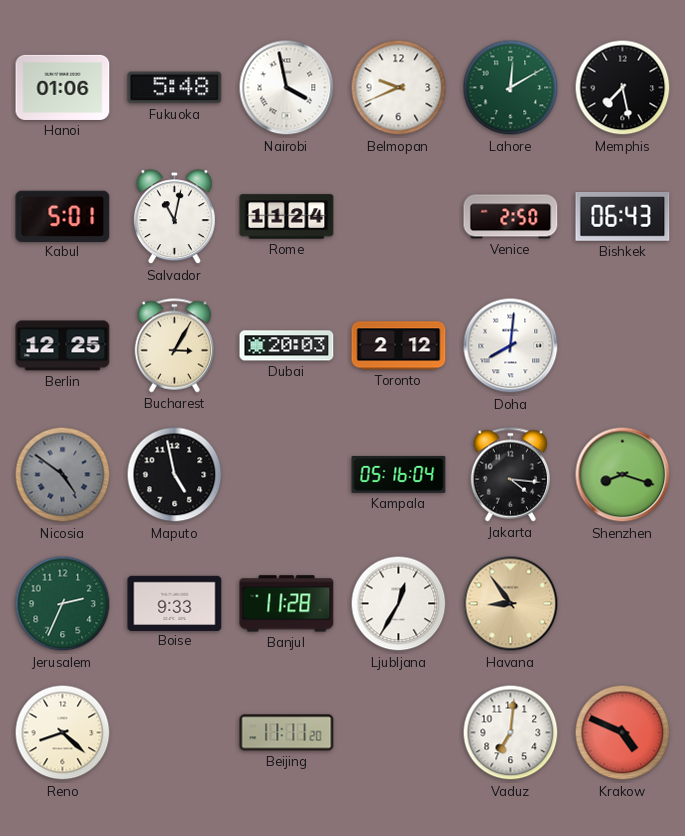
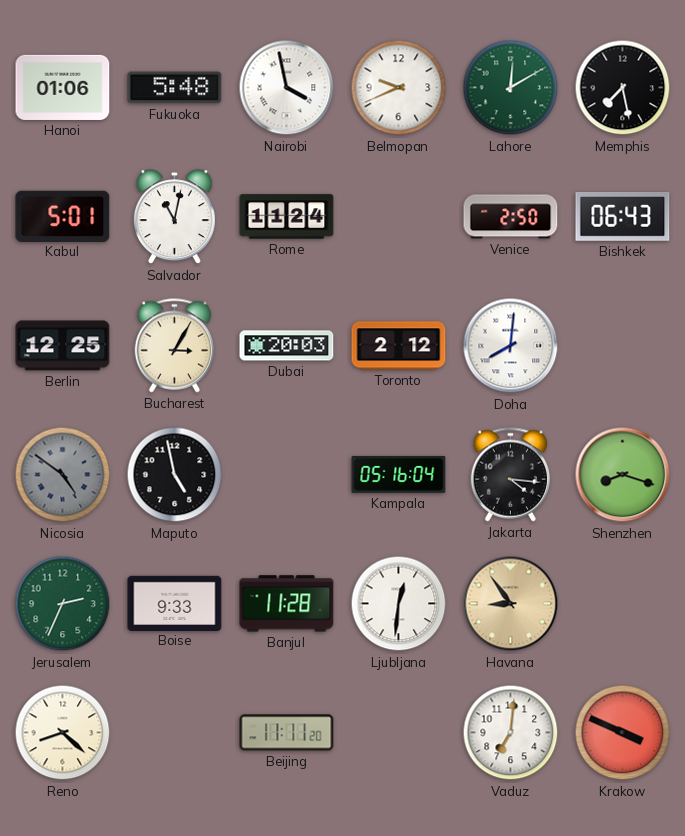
Ljubljana: 12:35 -> 12:31
Krakow: 4:49 -> 3:49
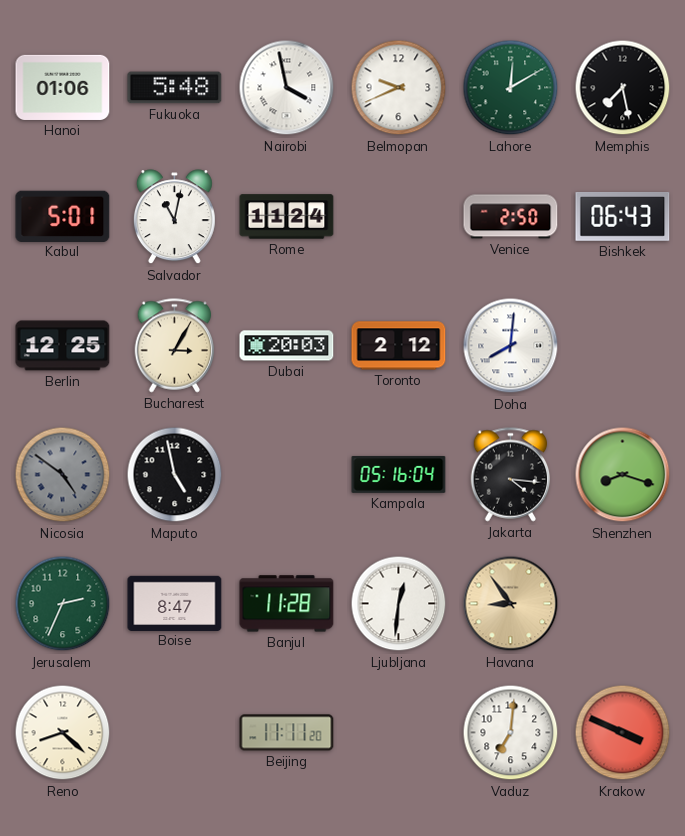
Boise: 9:33 -> 8:47
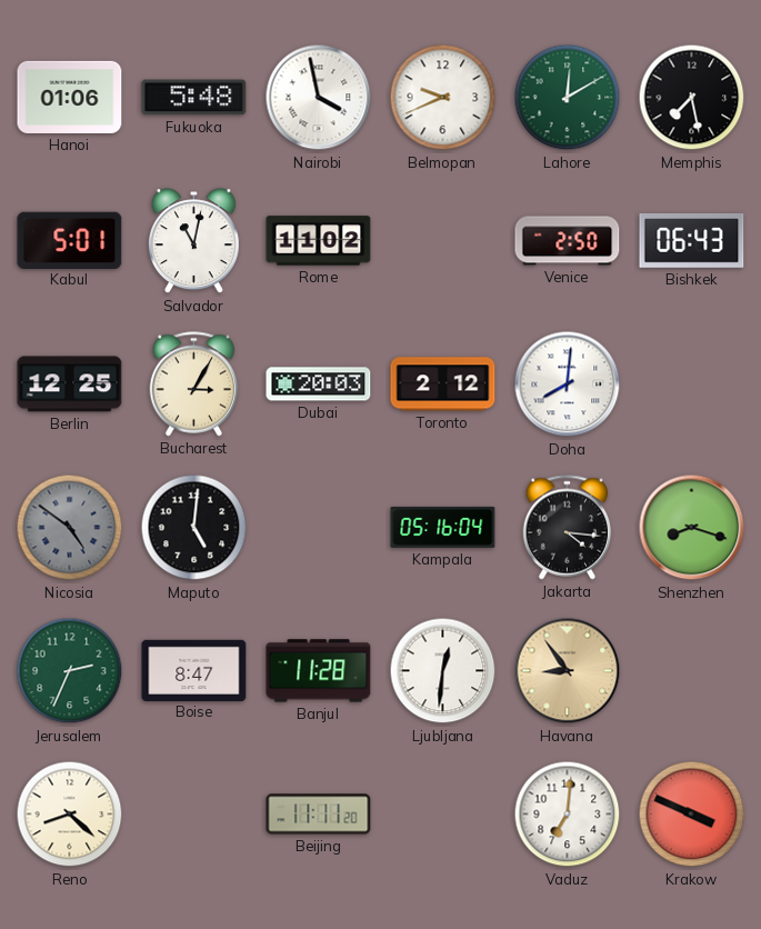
Rome: 11:24 -> 11:02
Maputo: 4:58 -> 5:01
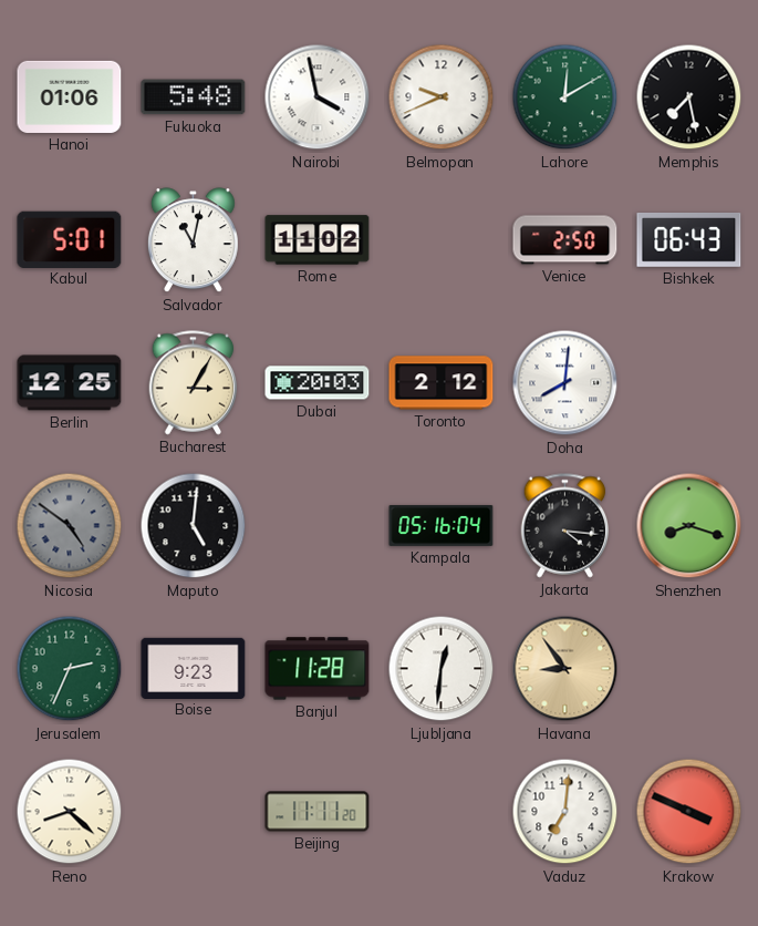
Boise: 8:47 -> 9:23
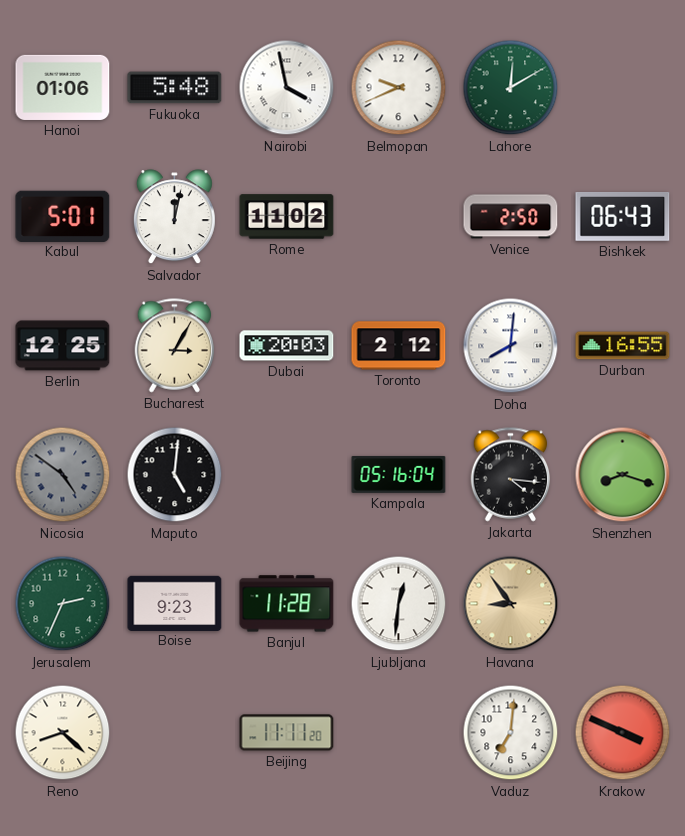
Memphis: 7:28 -> none
Salvador: 11:02 -> 12:02
Durban: none -> 16:55
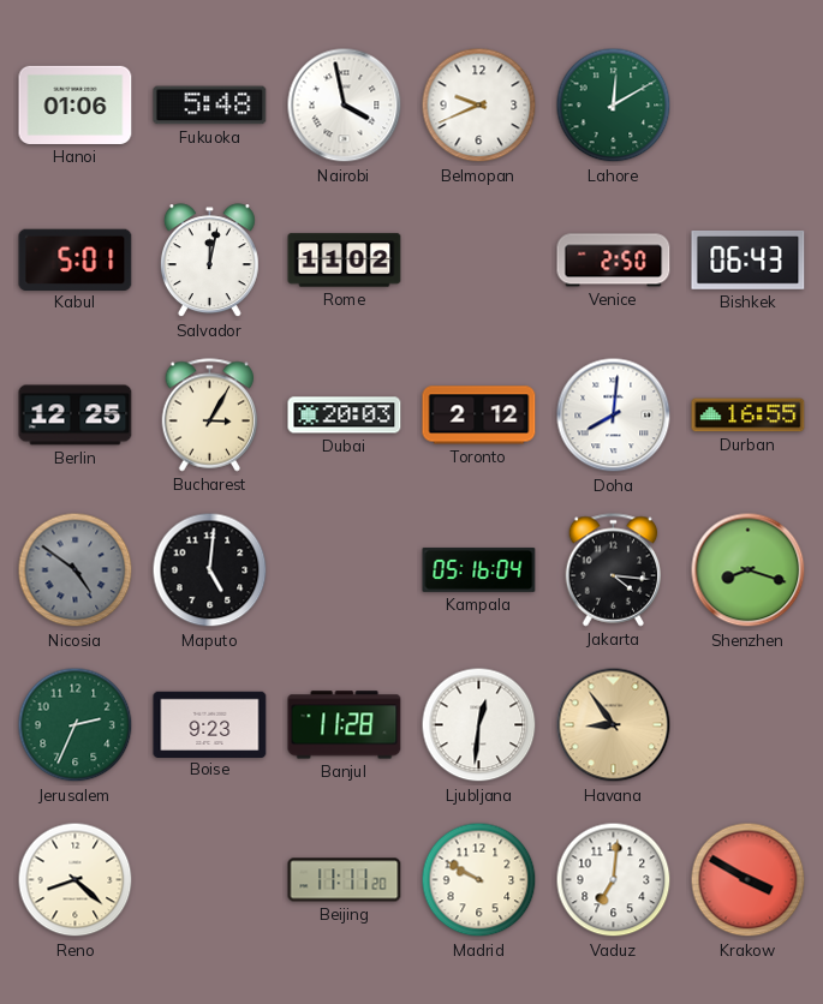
Madrid: none -> 9:50
Krakow: 3:49 -> 3:50
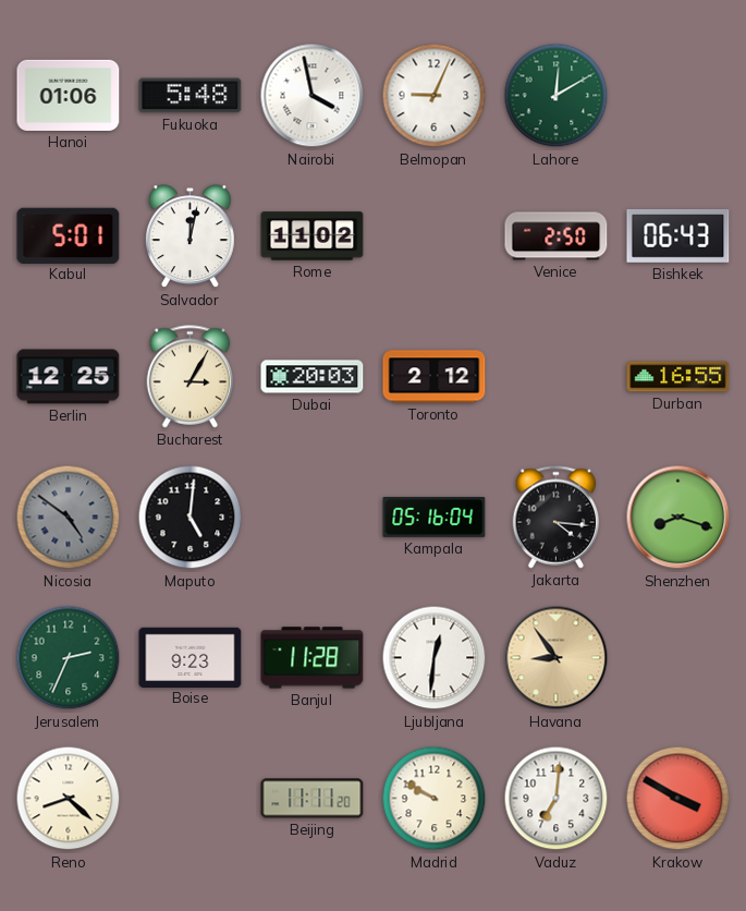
Belmopan: 9:41 -> 9:04
Doha: 8:01 -> none
